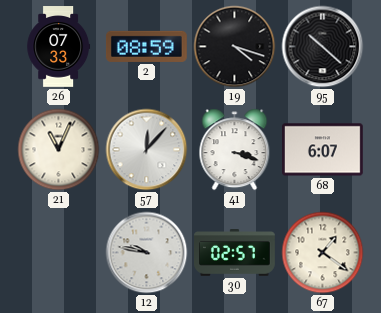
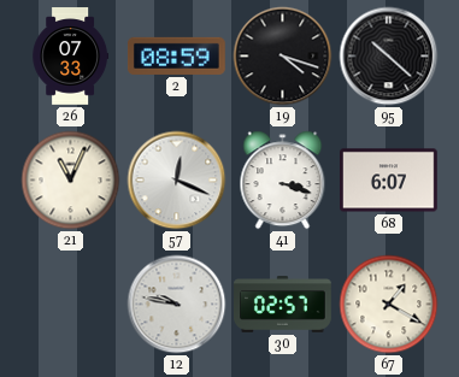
57: 12:07 -> 12:19
67: 1:21 -> 1:20
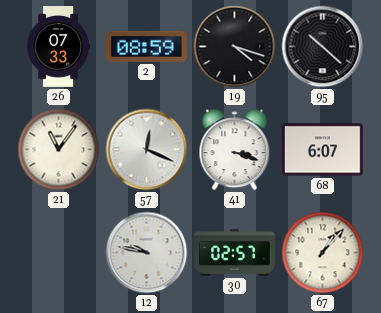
21: 11:04 -> 11:06
67: 1:20 -> 1:07
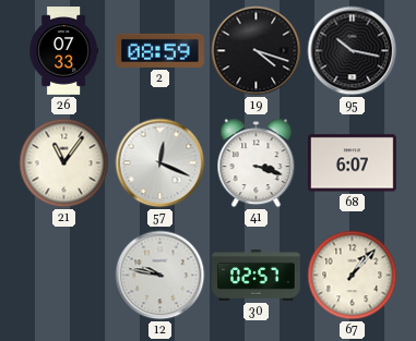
95: 10:22 -> 10:17
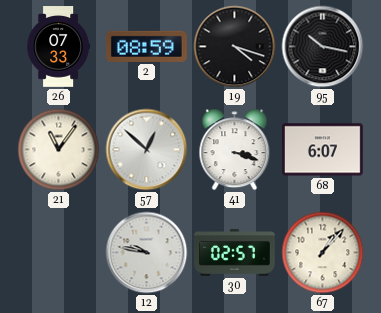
57: 12:19 -> 12:52
